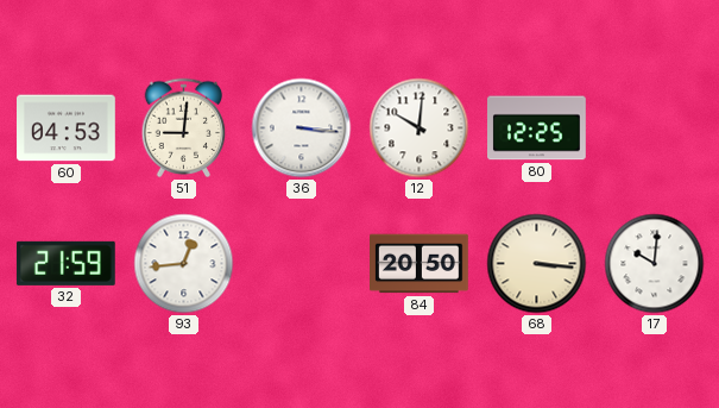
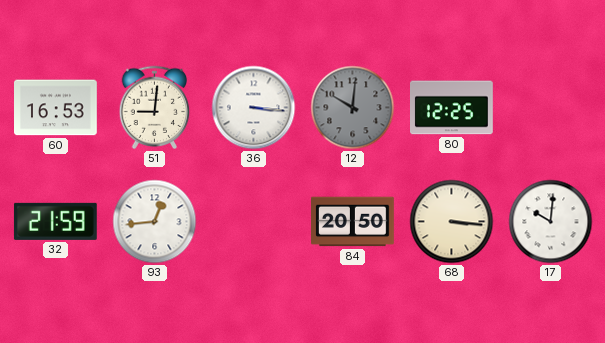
60: 04:53 -> 16:53
12 dial: white -> grey
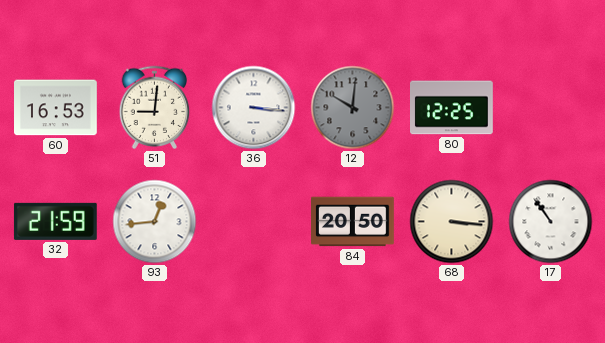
17: 10:01 -> 10:54
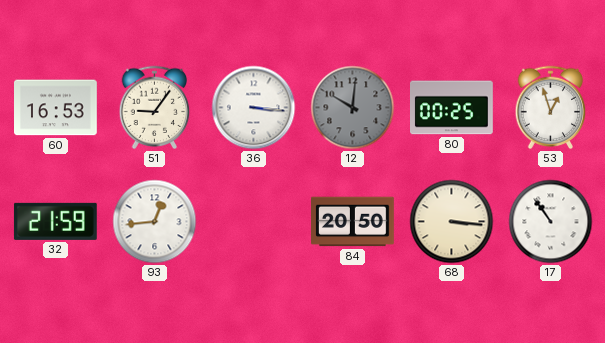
51: 9:01 -> 9:06
80: 12:25 -> 00:25
53: none -> 12:57
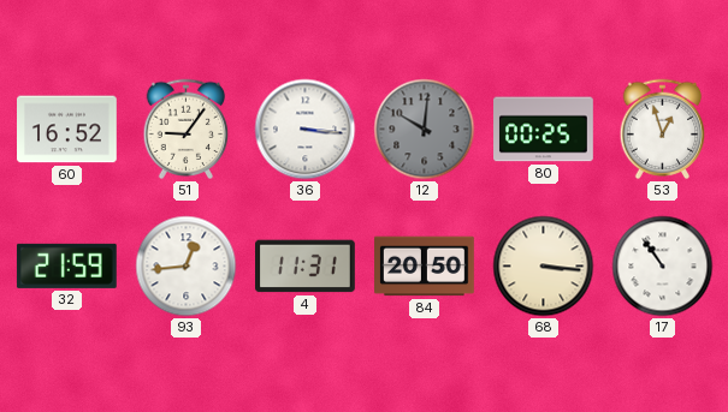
60: 16:53 -> 16:52
4: none -> 11:31
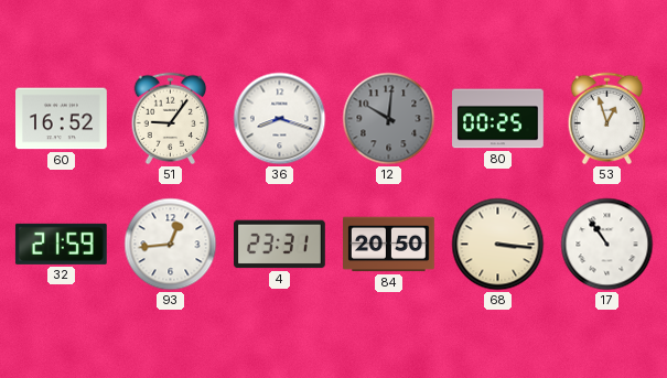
36: 3:16 -> 8:18
4: 11:31 -> 23:31
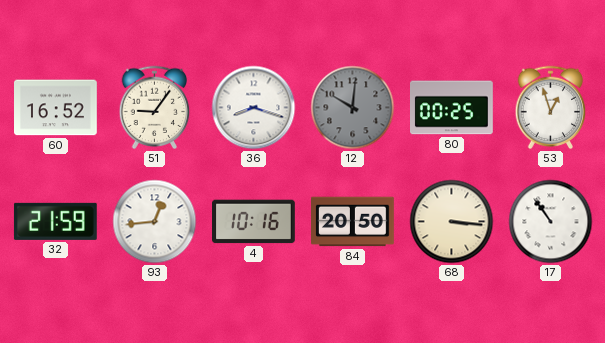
4: 23:31 -> 10:16
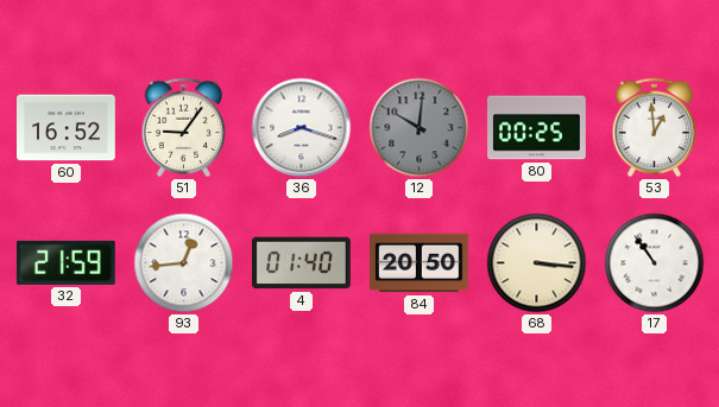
53: 12:57 -> 12:59
4: 10:16 -> 01:40
